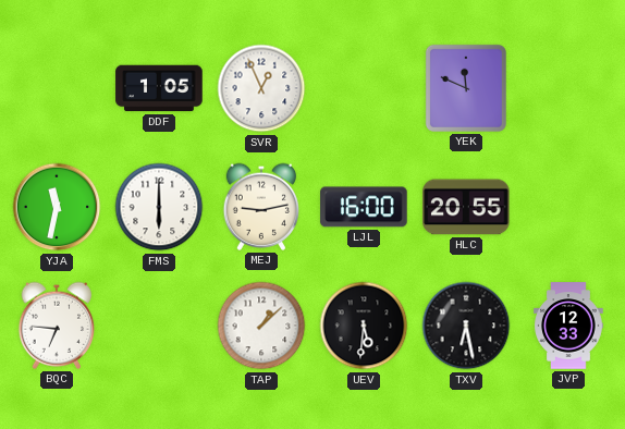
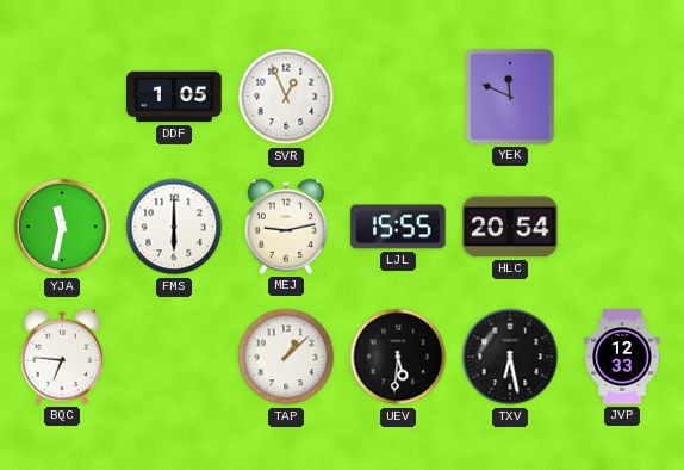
LJL: 16:00 -> 15:55
HLC: 20:55 -> 20:54
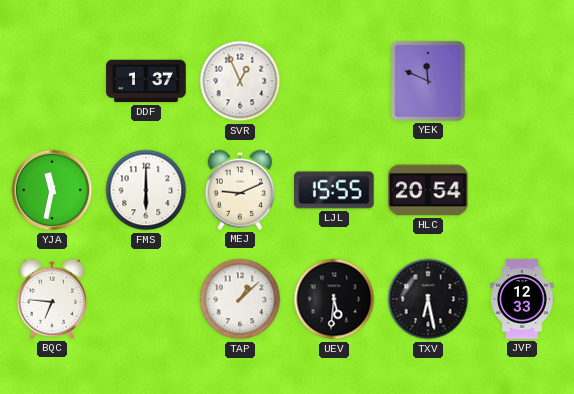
DDF: 1:05 -> 1:37
MEJ: 9:13 -> 9:11
